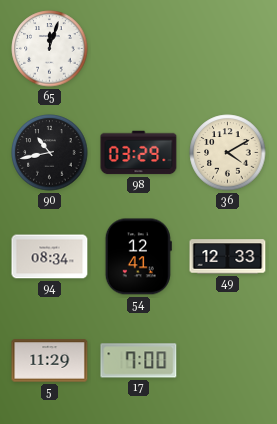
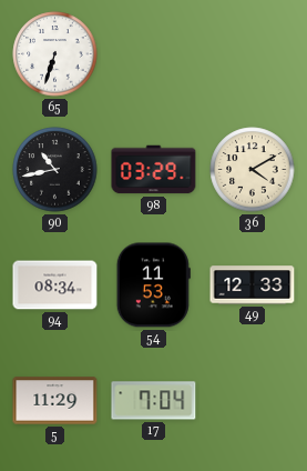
65: 12:03 -> 6:33
54: 12:41 -> 11:53
17: 7:00 -> 7:04
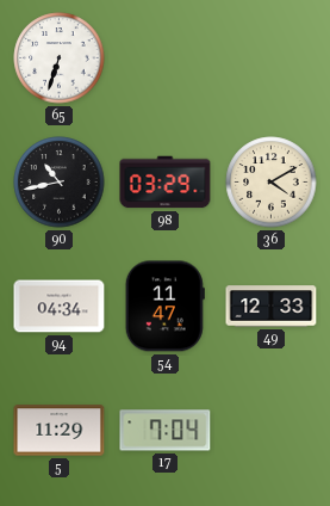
94: 08:34 -> 04:34
54: 11:53 -> 11:47
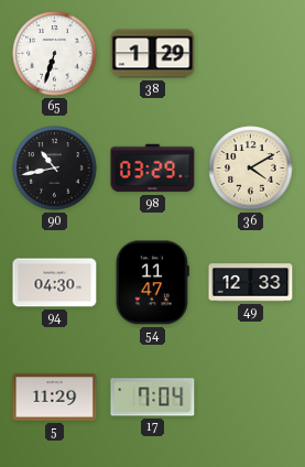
38: none -> 1:29
94: 04:34 -> 04:30
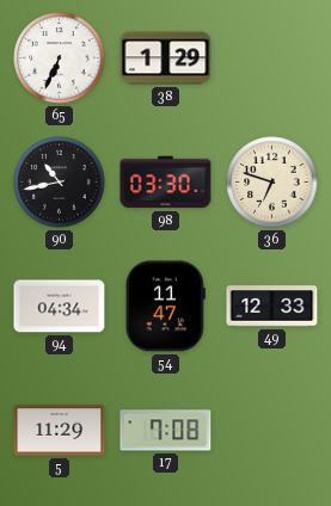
65: 6:33 -> 6:34
98: 03:29 -> 03:30
36: 4:10 -> 6:48
94: 04:30 -> 04:34
17: 7:04 -> 7:08
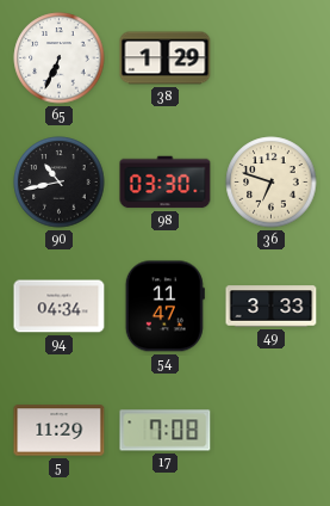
49: 12:33 -> 3:33
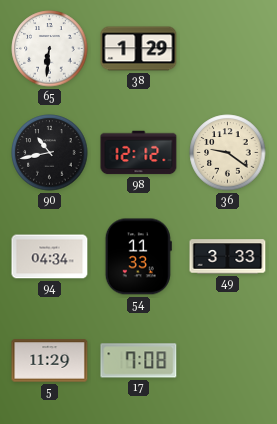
65: 6:34 -> 6:31
98: 03:30 -> 12:12
36: 6:48 -> 9:21
54: 11:47 -> 11:33
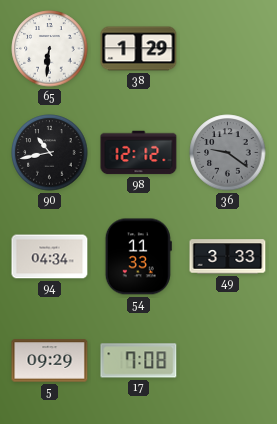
36 dial: cream -> grey
5: 11:29 -> 09:29
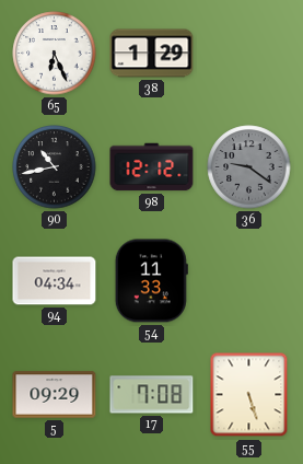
65: 6:31 -> 6:26
49: 3:33 -> none
55: none -> 5:27
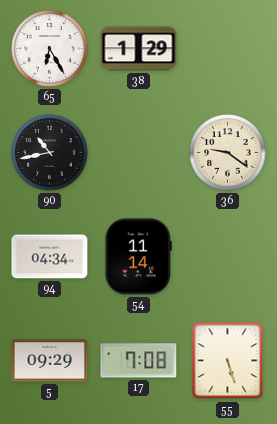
65: 6:26 -> 6:25
98: 12:12 -> none
36 dial: grey -> cream
54: 11:33 -> 11:14
